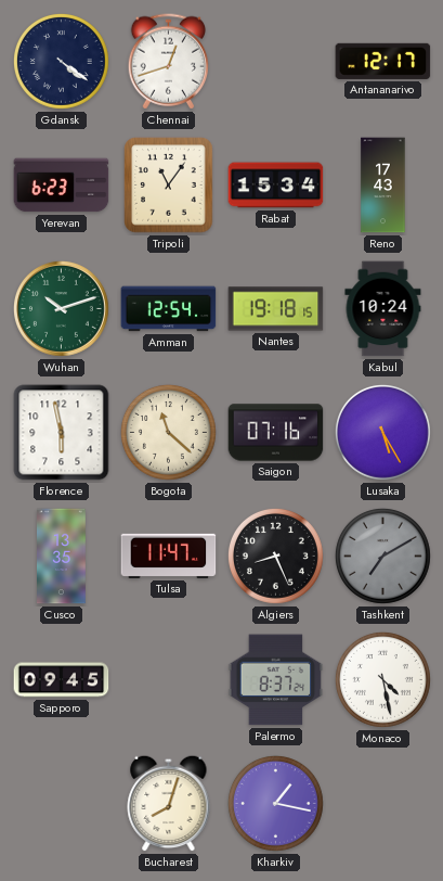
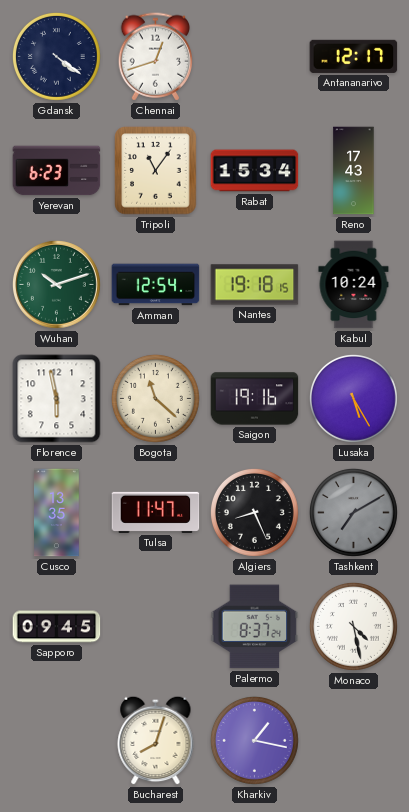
Saigon: 07:16 -> 19:16
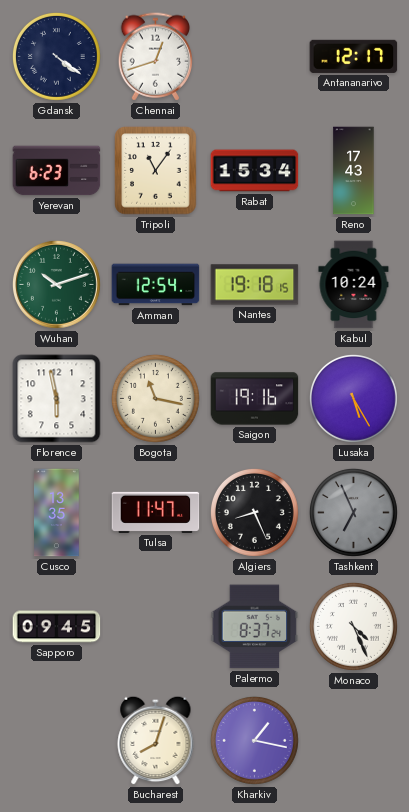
Bogota: 11:22 -> 11:17
Tashkent: 7:10 -> 6:56
Monaco: 4:28 -> 4:26
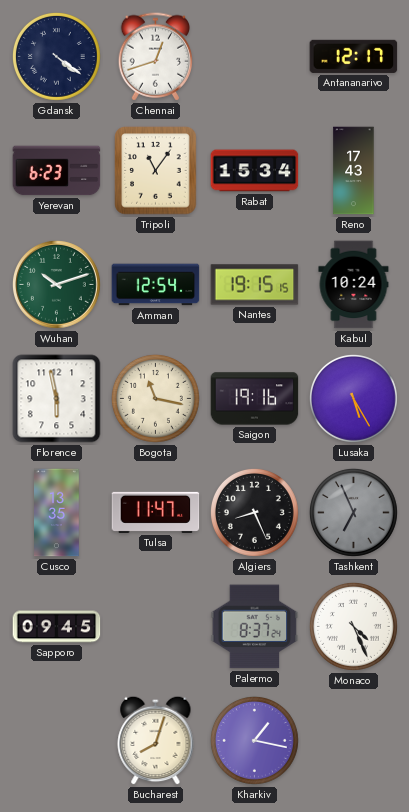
Nantes: 19:18 -> 19:15
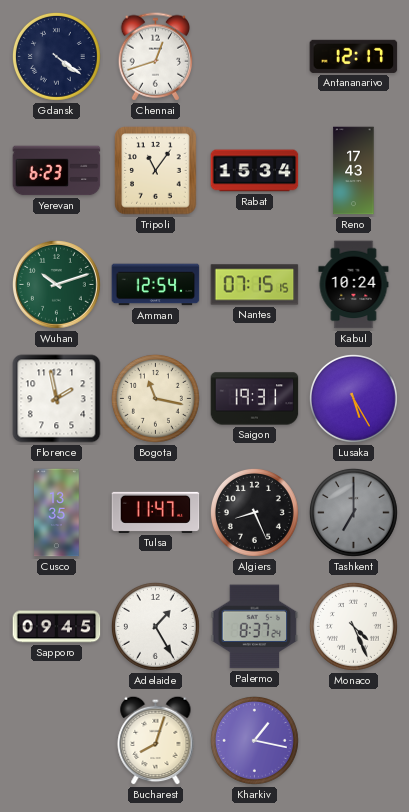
Nantes: 19:15 -> 07:15
Florence: 5:58 -> 1:58
Saigon: 19:16 -> 19:31
Tashkent: 6:56 -> 7:00
Adelaide: none -> 1:25
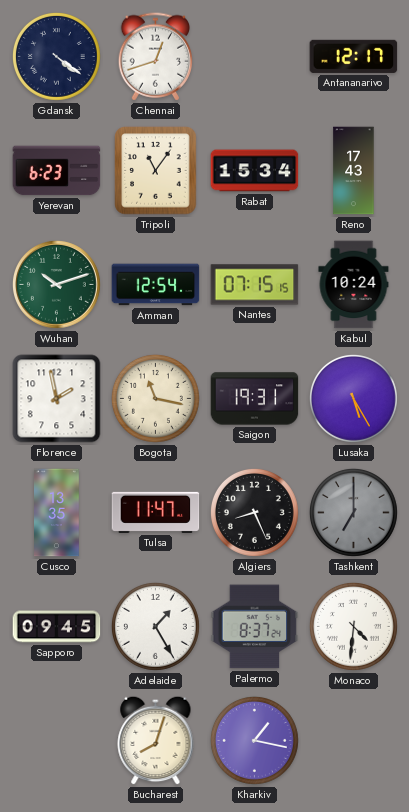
Monaco: 4:26 -> 4:31
